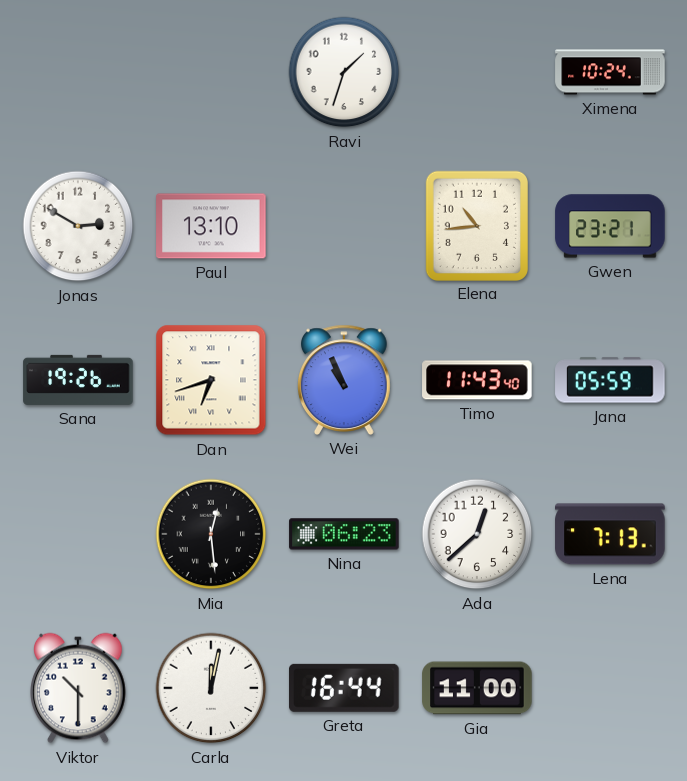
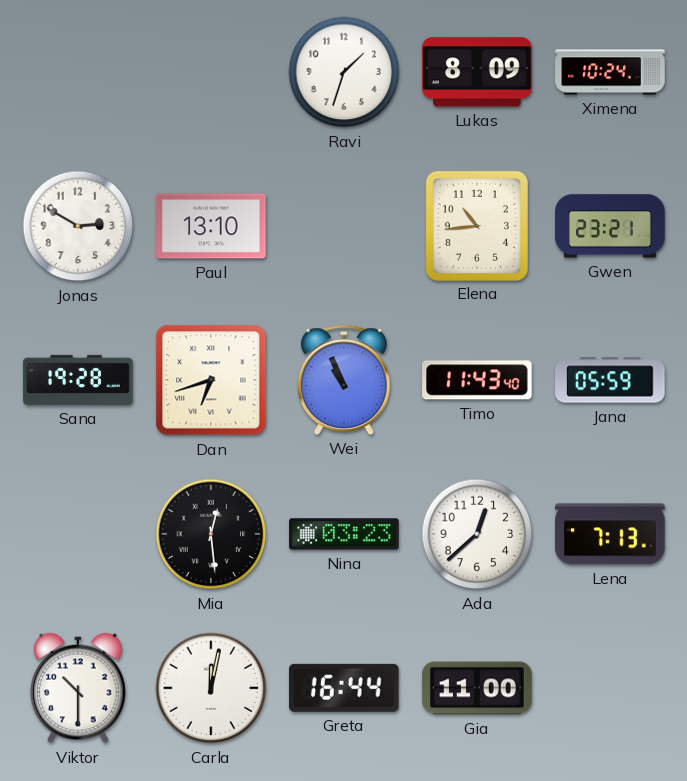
Lukas: none -> 8:09
Sana: 19:26 -> 19:28
Nina: 06:23 -> 03:23
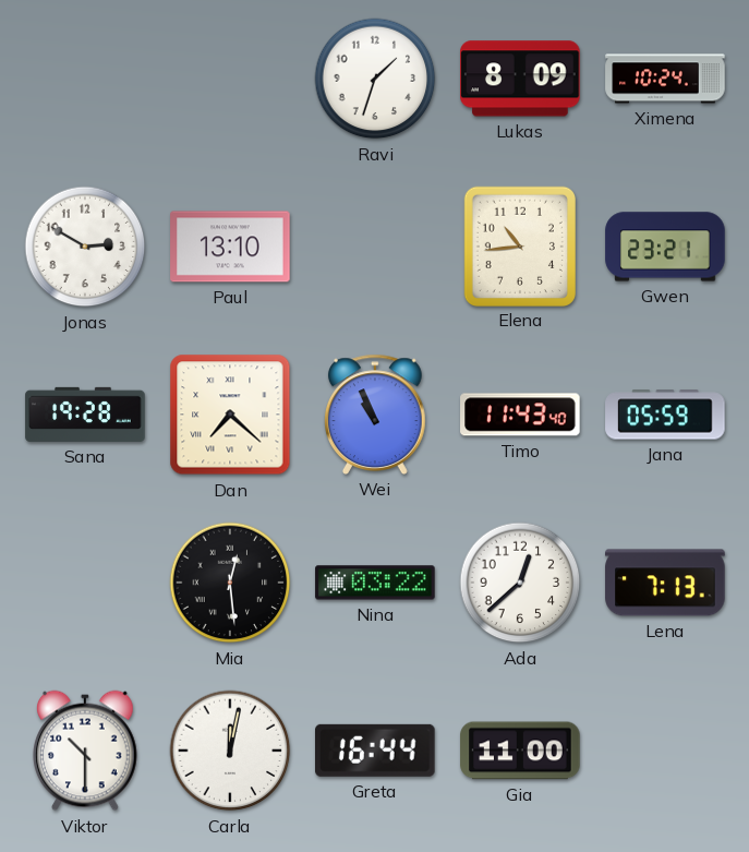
Dan: 6:42 -> 7:22
Nina: 03:23 -> 03:22
